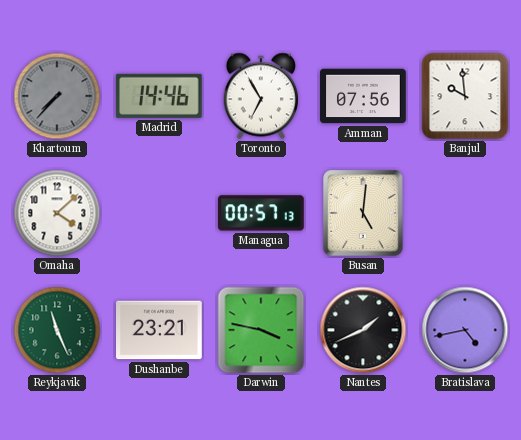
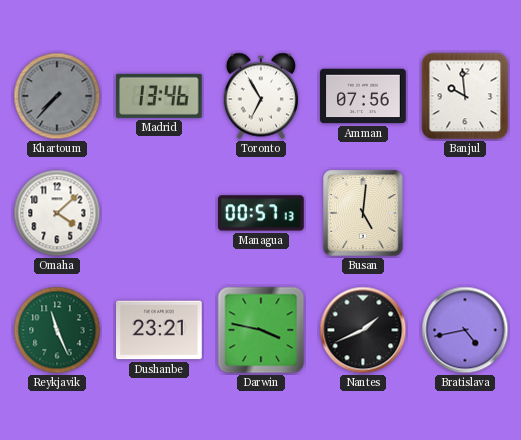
Madrid: 14:46 -> 13:46
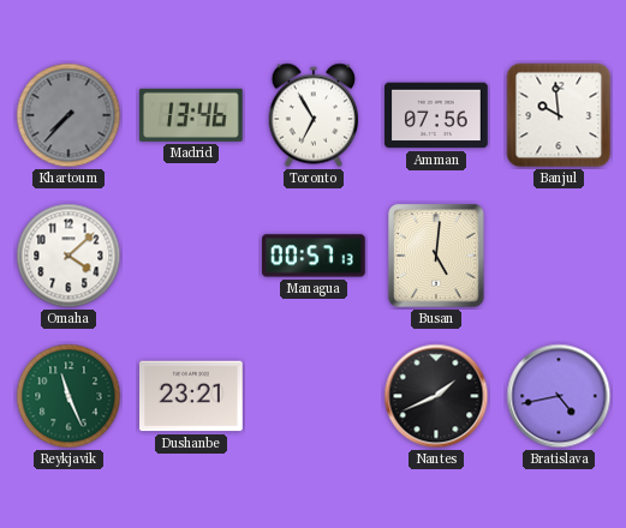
Darwin: 3:47 -> none
